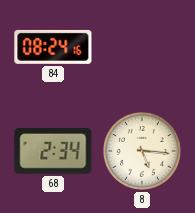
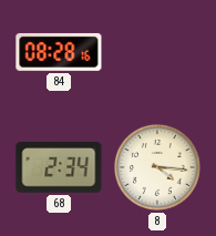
84: 08:24 -> 08:28
8: 5:16 -> 4:16
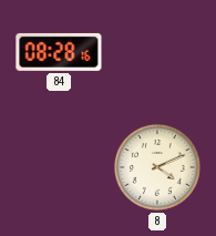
68: 2:34 -> none
8: 4:16 -> 4:11
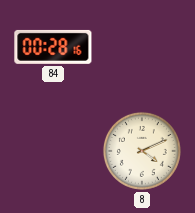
84: 08:28 -> 00:28
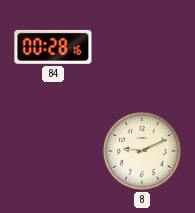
8: 4:11 -> 9:11
